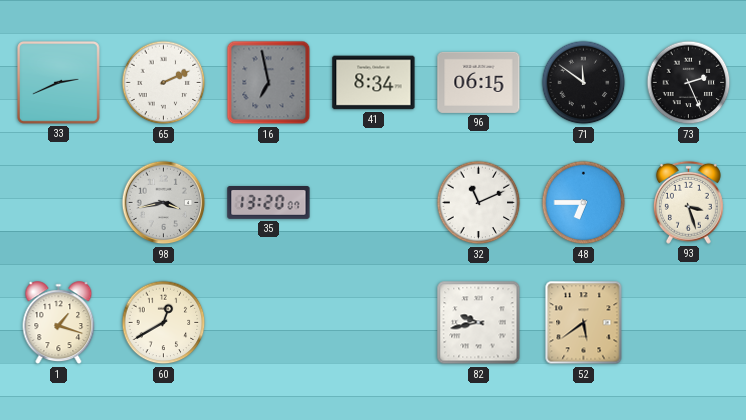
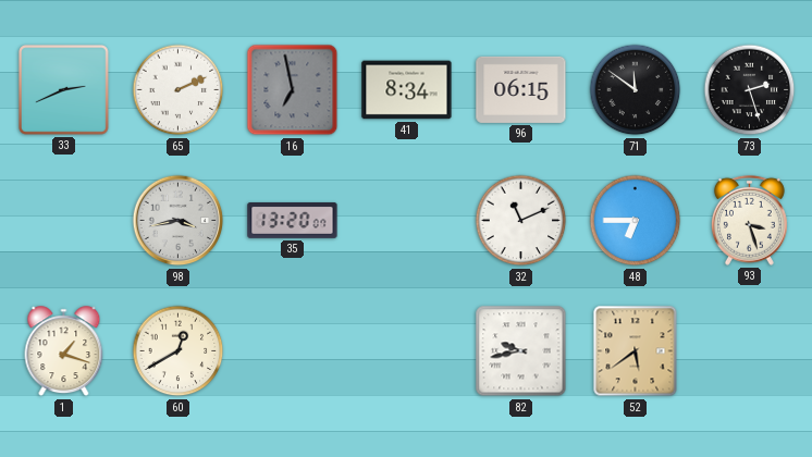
73: 2:26 -> 2:27
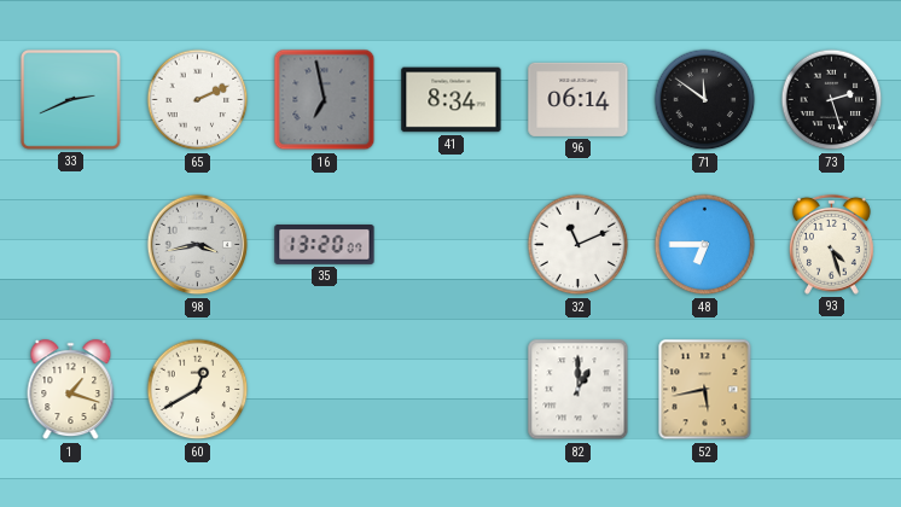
96: 06:15 -> 06:14
93: 3:27 -> 4:27
82: 9:43 -> 1:00
52: 5:39 -> 5:43
